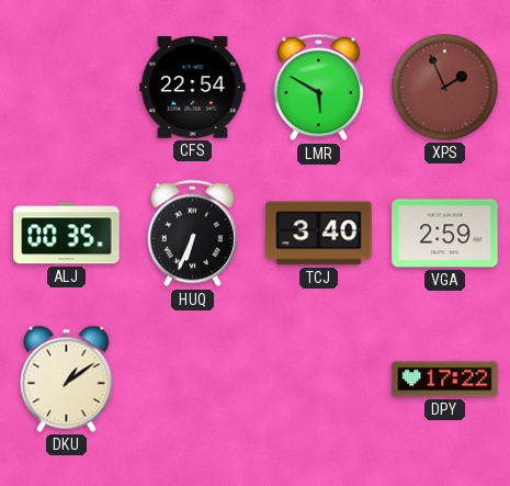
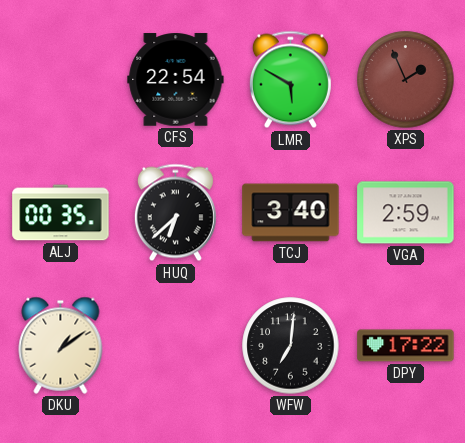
HUQ: 6:34 -> 6:38
WFW: none -> 7:01
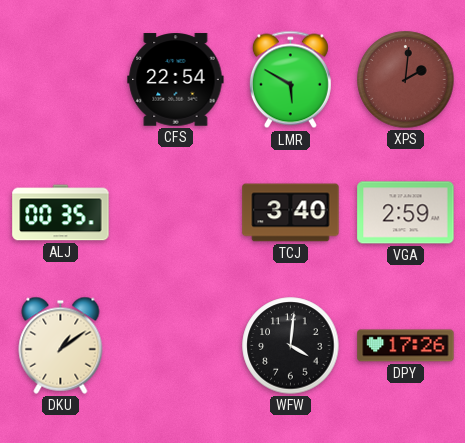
XPS: 1:56 -> 2:01
HUQ: 6:38 -> none
WFW: 7:01 -> 4:01
DPY: 17:22 -> 17:26
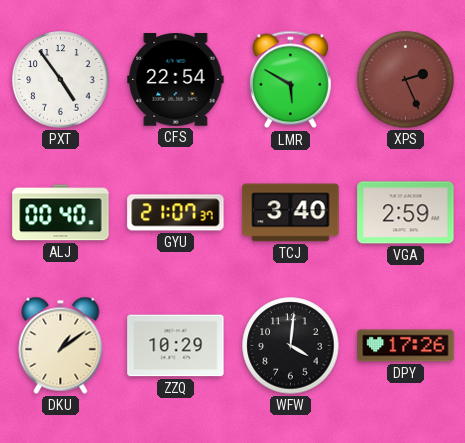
PXT: none -> 4:54
XPS: 2:01 -> 2:26
ALJ: 00:35 -> 00:40
GYU: none -> 21:07
ZZQ: none -> 10:29
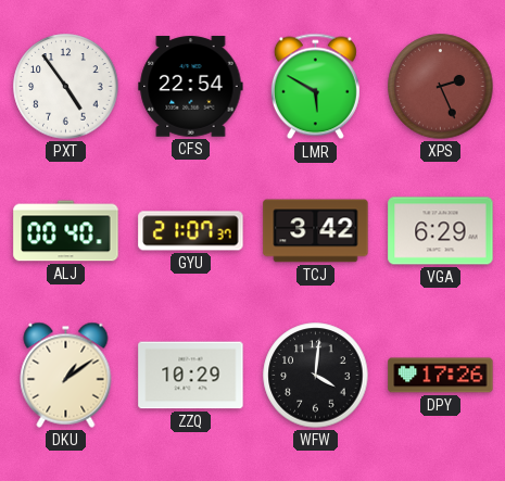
TCJ: 3:40 -> 3:42
VGA: 2:59 -> 6:29
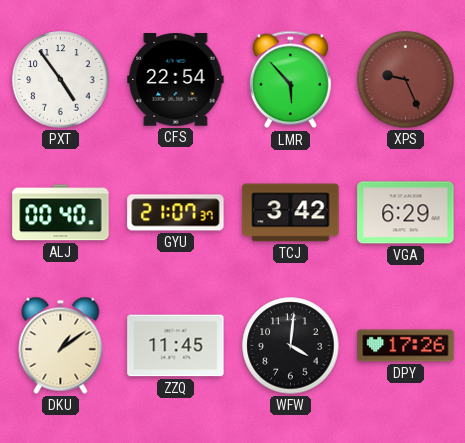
LMR: 5:50 -> 5:53
XPS: 2:26 -> 9:26
ZZQ: 10:29 -> 11:45
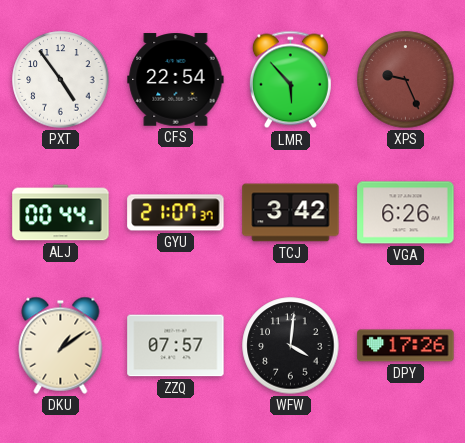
ALJ: 00:40 -> 00:44
VGA: 6:29 -> 6:26
ZZQ: 11:45 -> 07:57
